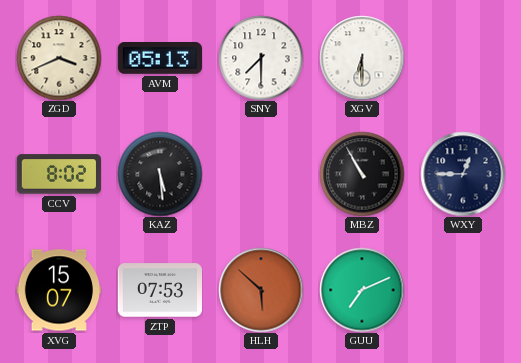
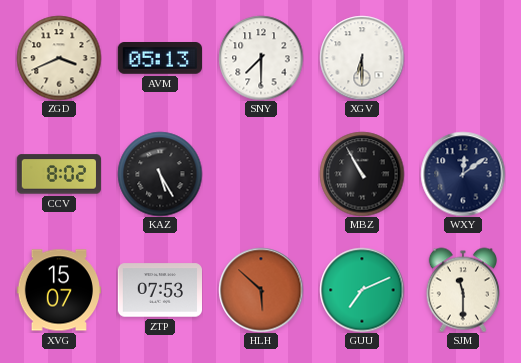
KAZ: 5:29 -> 5:25
WXY: 12:45 -> 12:09
SJM: none -> 11:30
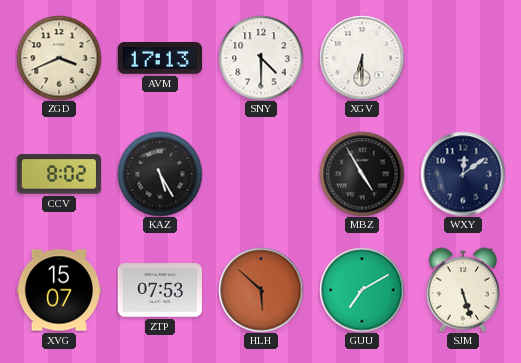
AVM: 05:13 -> 17:13
SNY: 7:30 -> 4:30
MBZ: 10:55 -> 4:55
GUU: 7:11 -> 7:10
SJM: 11:30 -> 5:27
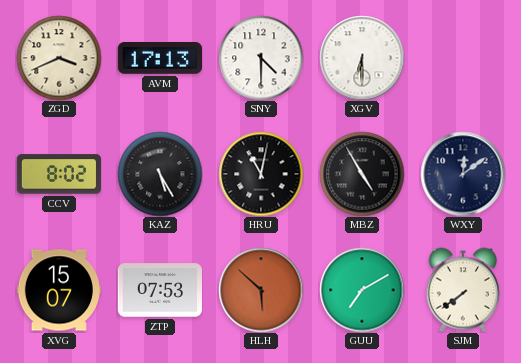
HRU: none -> 11:02
SJM: 5:27 -> 7:39
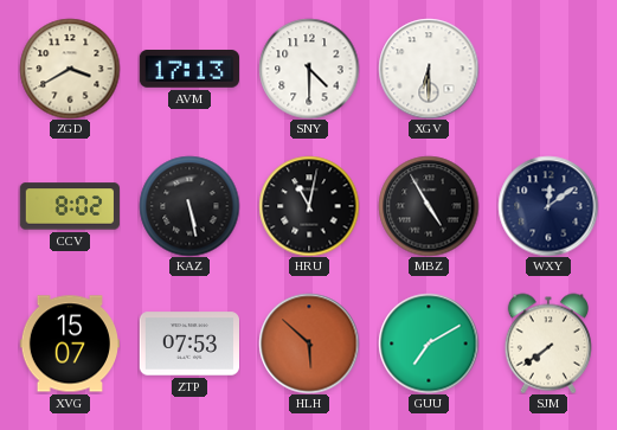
ZGD: 3:41 -> 3:40
KAZ: 5:25 -> 5:28
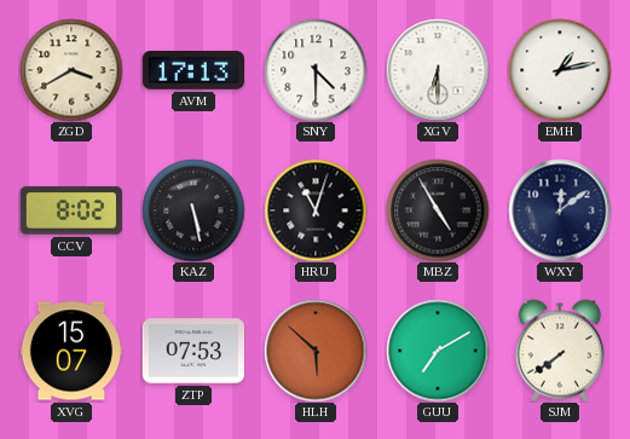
EMH: none -> 1:13
HRU: 11:02 -> 11:03
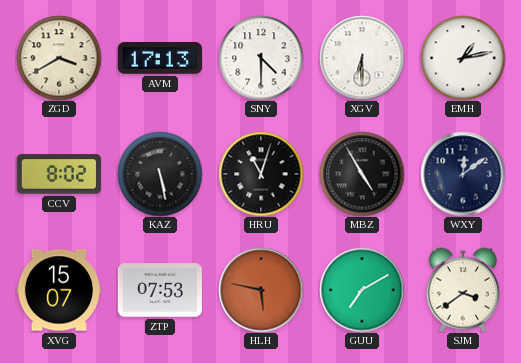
HLH: 5:52 -> 5:47
SJM: 7:39 -> 3:39
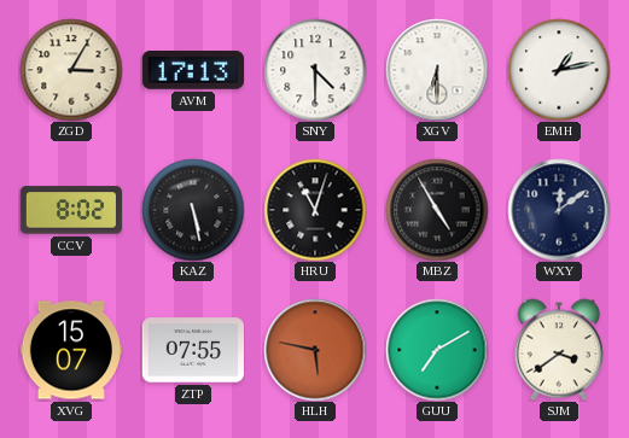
ZGD: 3:40 -> 3:05
ZTP: 07:53 -> 07:55
